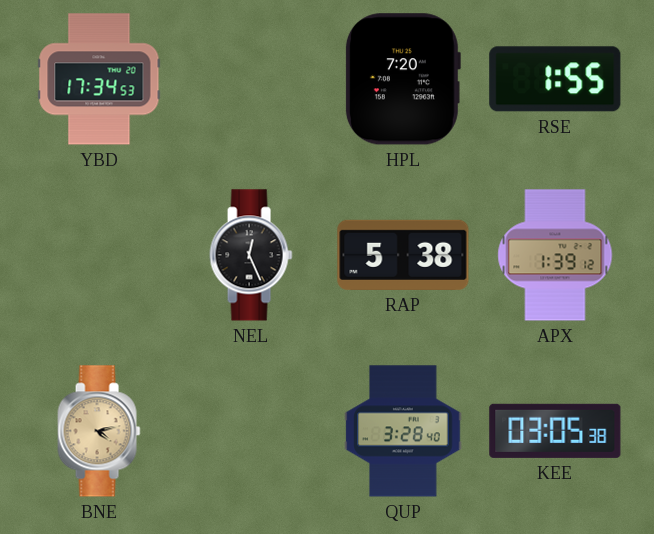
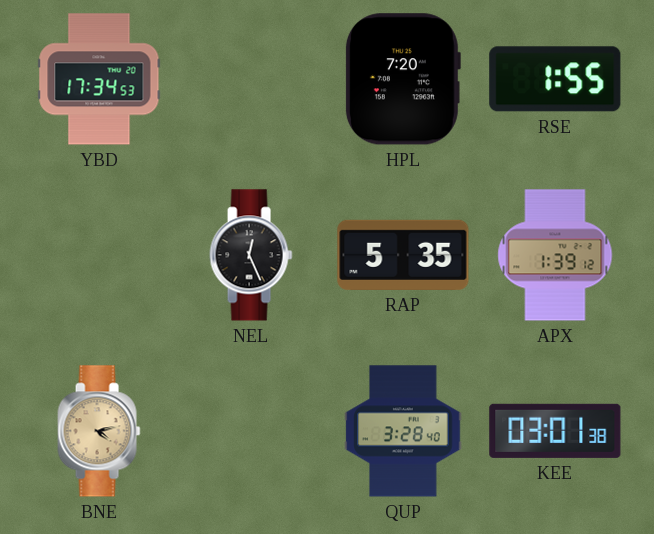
RAP: 5:38 -> 5:35
KEE: 03:05 -> 03:01
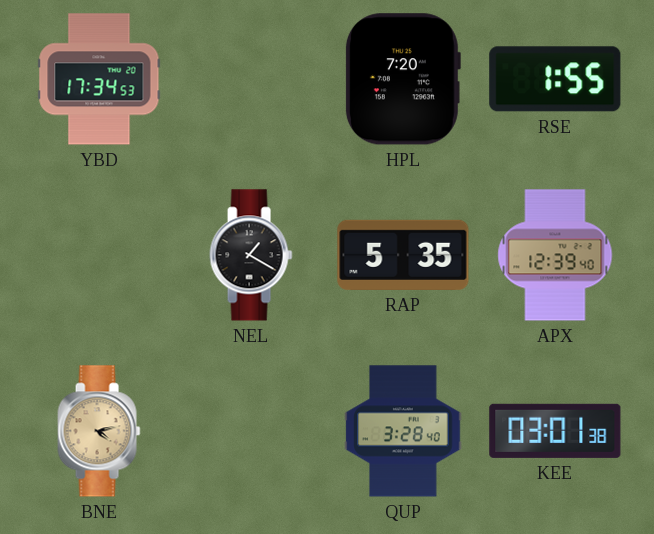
NEL: 12:26 -> 1:20
APX: 1:39 -> 12:39
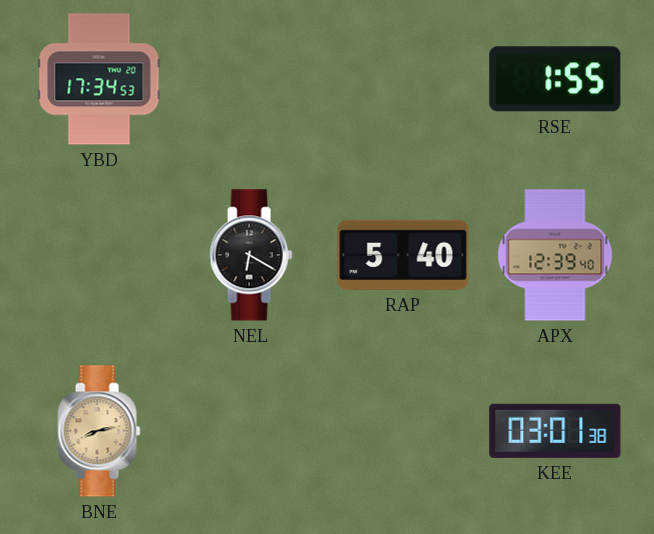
HPL: 7:20 -> none
NEL: 1:20 -> 6:20
RAP: 5:35 -> 5:40
BNE: 4:13 -> 8:13
QUP: 3:28 -> none
